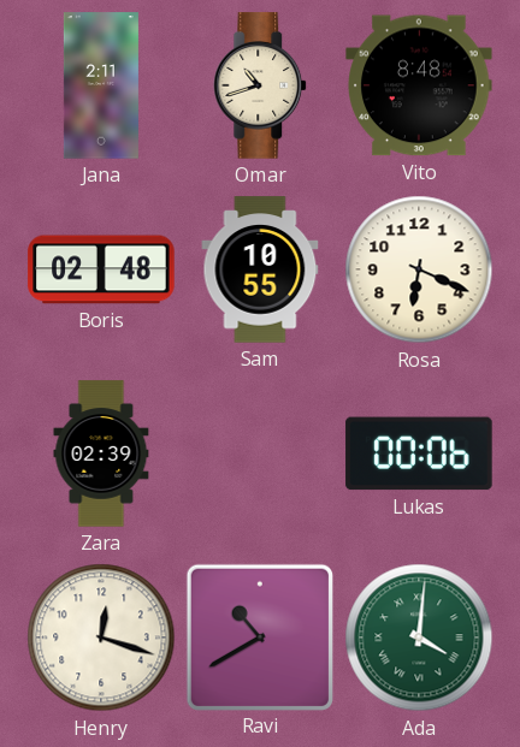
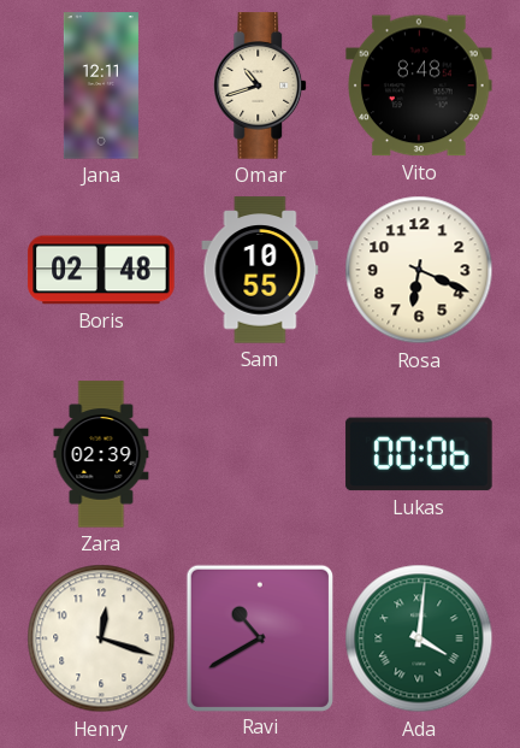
Jana: 2:11 -> 12:11
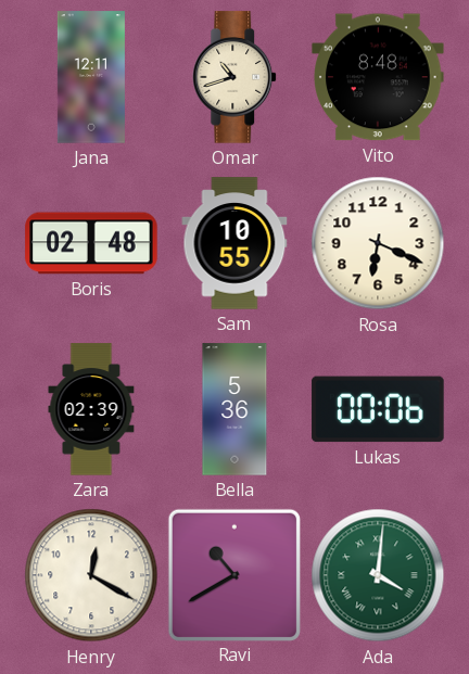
Bella: none -> 5:36
Henry: 12:18 -> 12:20
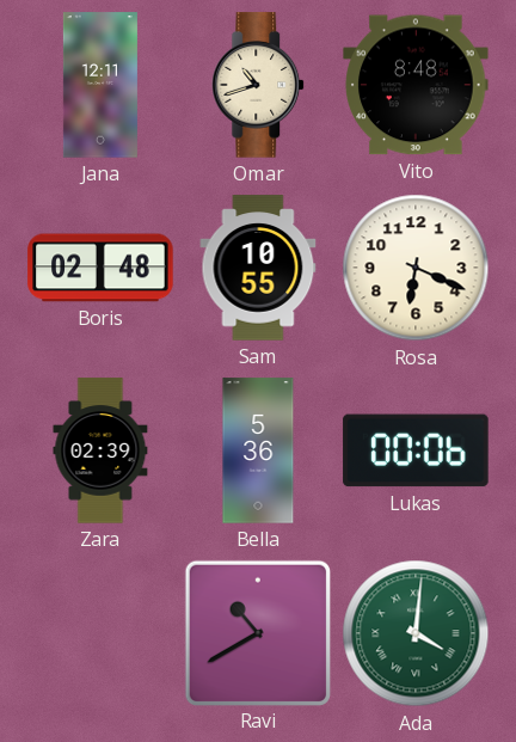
Henry: 12:20 -> none
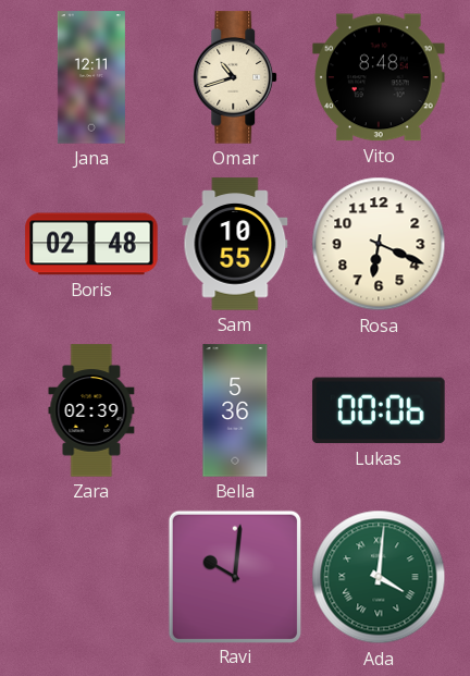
Ravi: 10:40 -> 10:01
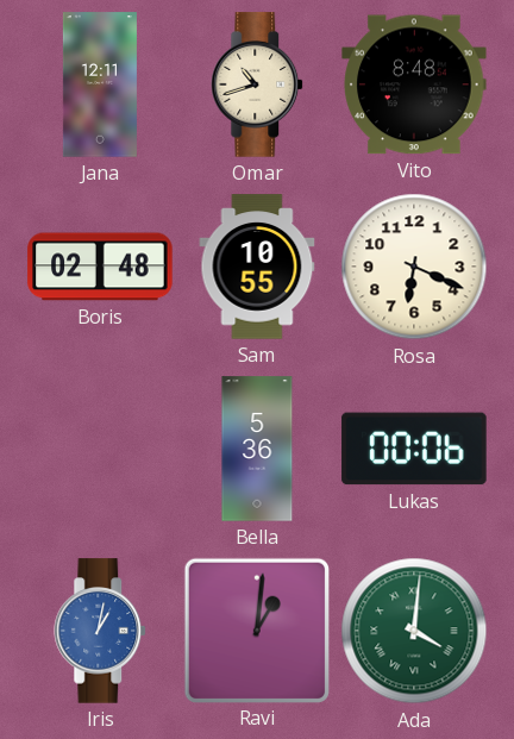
Zara: 02:39 -> none
Iris: none -> 1:02
Ravi: 10:01 -> 1:01
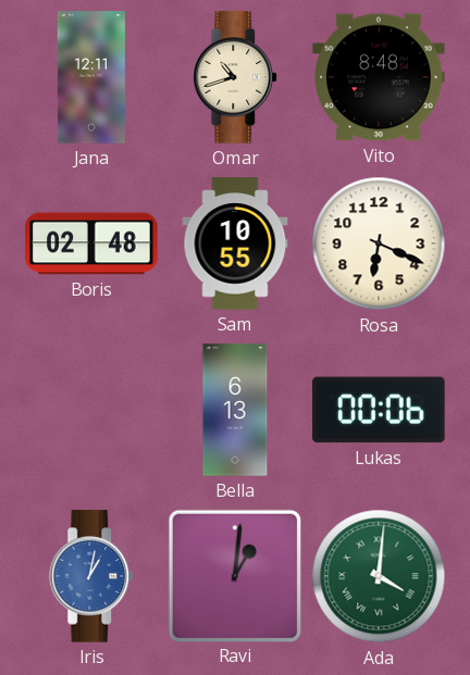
Bella: 5:36 -> 6:13
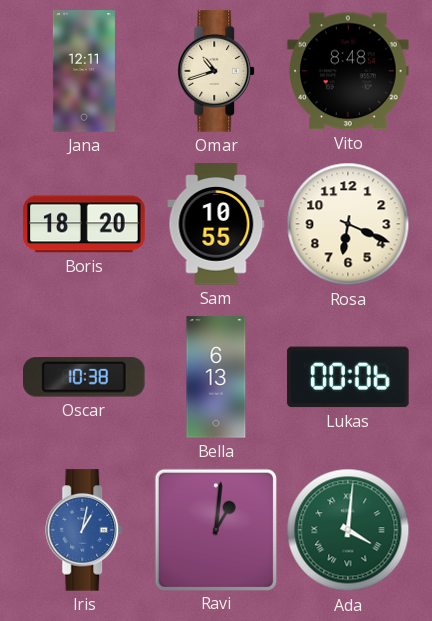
Boris: 02:48 -> 18:20
Oscar: none -> 10:38
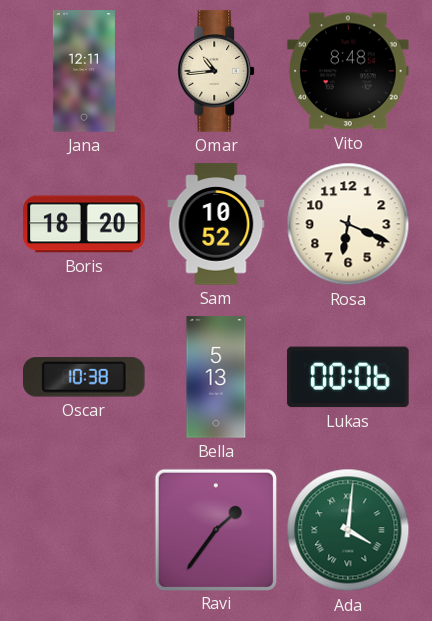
Omar: 10:42 -> 10:44
Sam: 10:55 -> 10:52
Bella: 6:13 -> 5:13
Iris: 1:02 -> none
Ravi: 1:01 -> 1:36
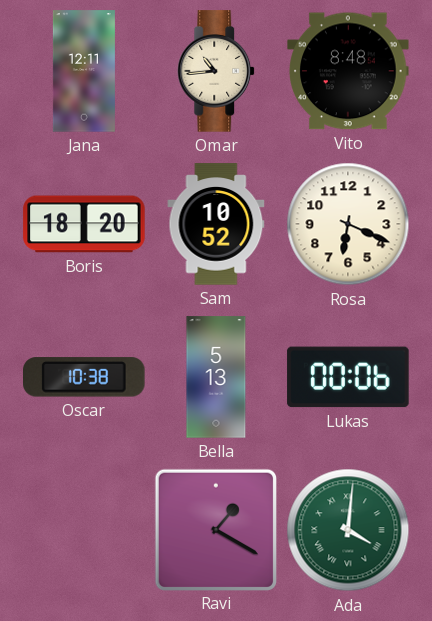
Ravi: 1:36 -> 1:20
